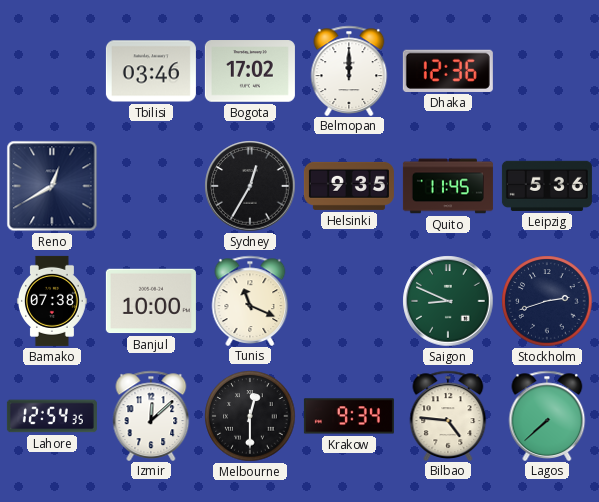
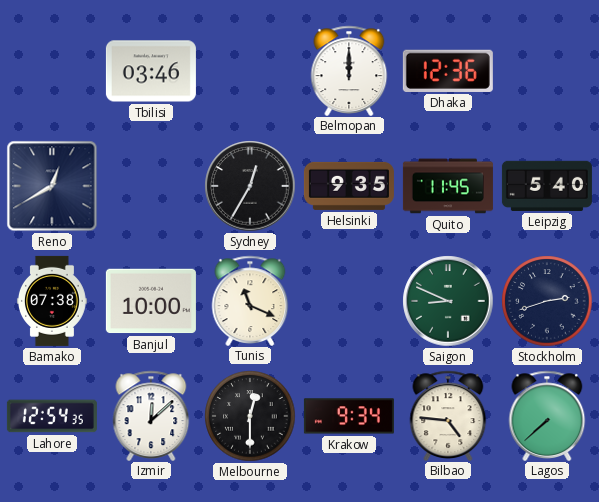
Bogota: 17:02 -> none
Leipzig: 5:36 -> 5:40
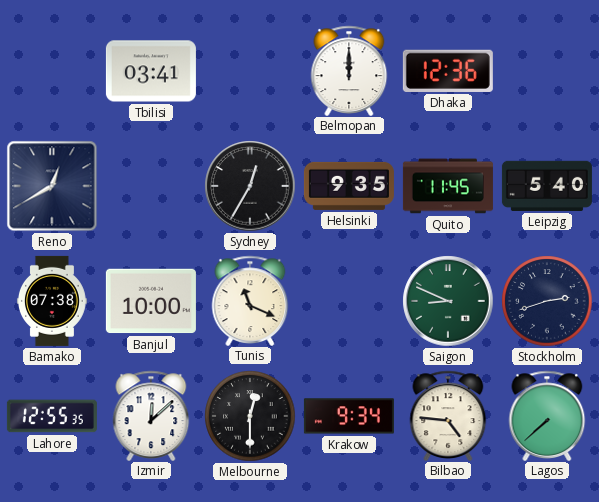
Tbilisi: 03:46 -> 03:41
Lahore: 12:54 -> 12:55
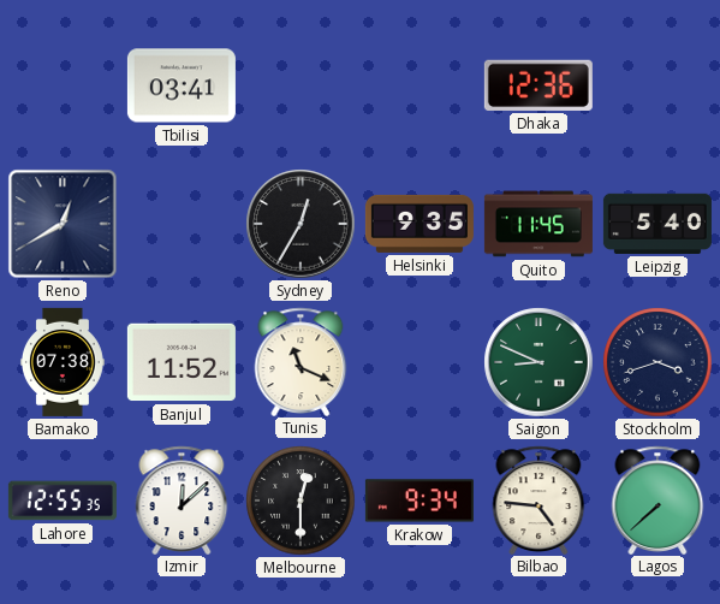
Belmopan: 12:00 -> none
Banjul: 10:00 -> 11:52
Stockholm: 2:42 -> 3:42
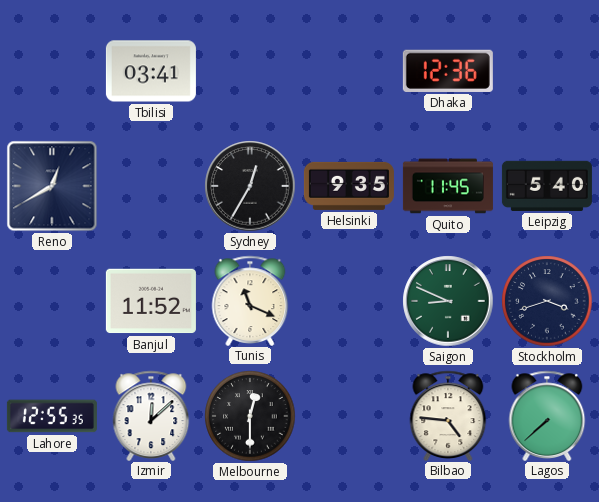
Bamako: 07:38 -> none
Krakow: 9:34 -> none
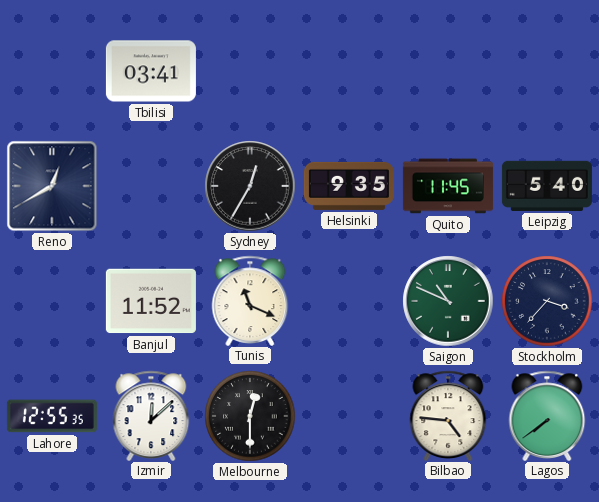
Dhaka: 12:36 -> none
Saigon: 8:49 -> 10:49
Stockholm: 3:42 -> 3:37
Lagos: 7:38 -> 7:39
